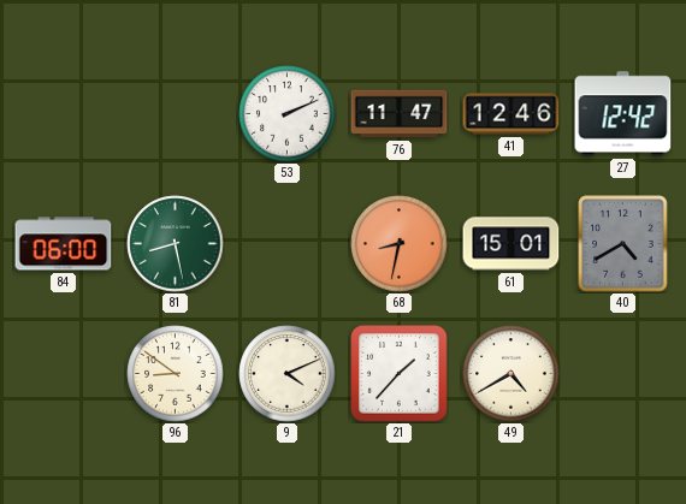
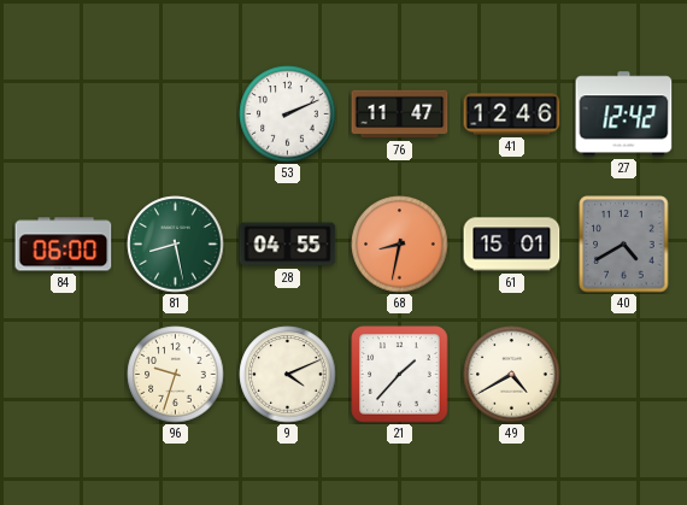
28: none -> 04:55
96: 8:51 -> 9:33
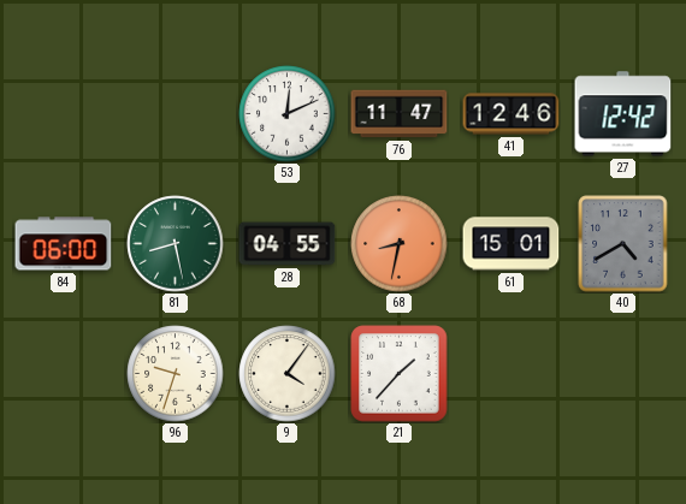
53: 2:11 -> 12:11
9: 4:11 -> 4:06
49: 4:40 -> none
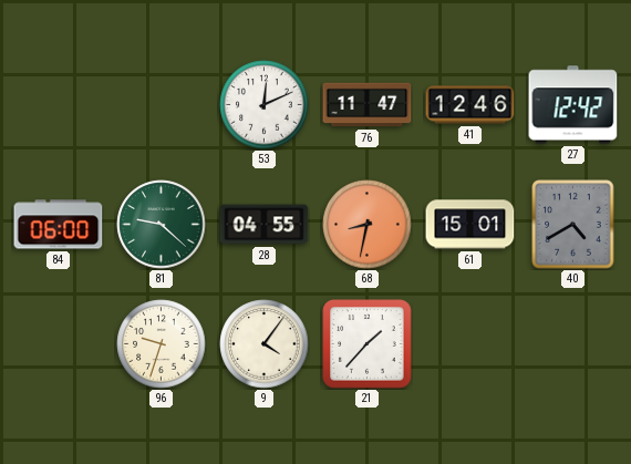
81: 8:28 -> 9:22
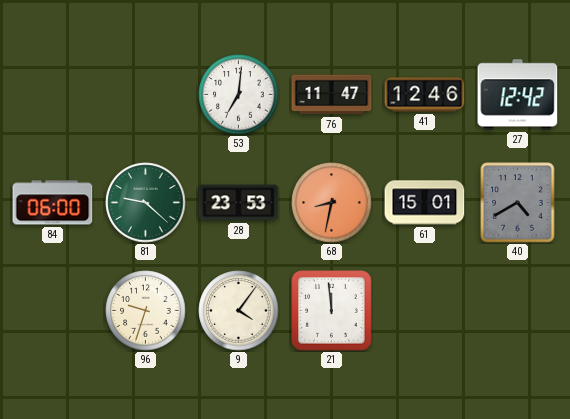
53: 12:11 -> 7:01
28: 04:55 -> 23:53
21: 1:37 -> 11:59
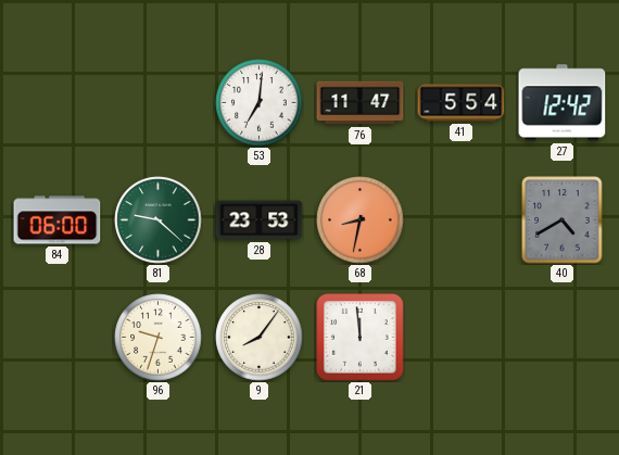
41: 12:46 -> 5:54
61: 15:01 -> none
9: 4:06 -> 8:06
